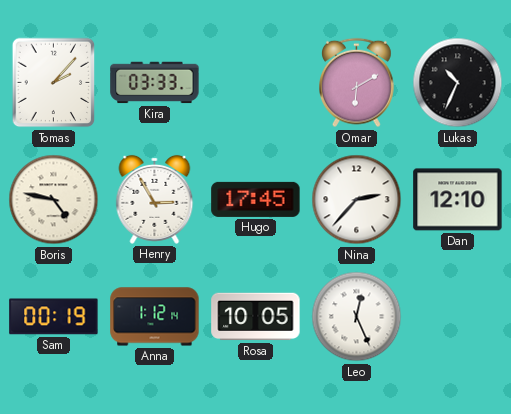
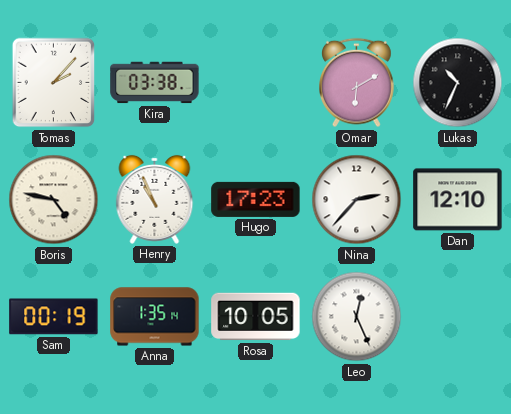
Kira: 03:33 -> 03:38
Henry: 2:55 -> 10:56
Hugo: 17:45 -> 17:23
Anna: 1:12 -> 1:35
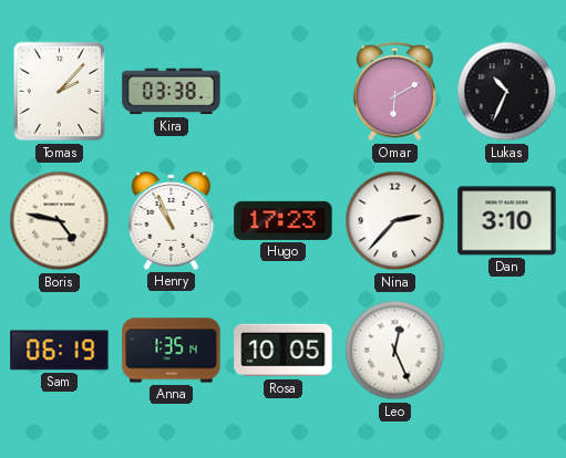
Dan: 12:10 -> 3:10
Sam: 00:19 -> 06:19
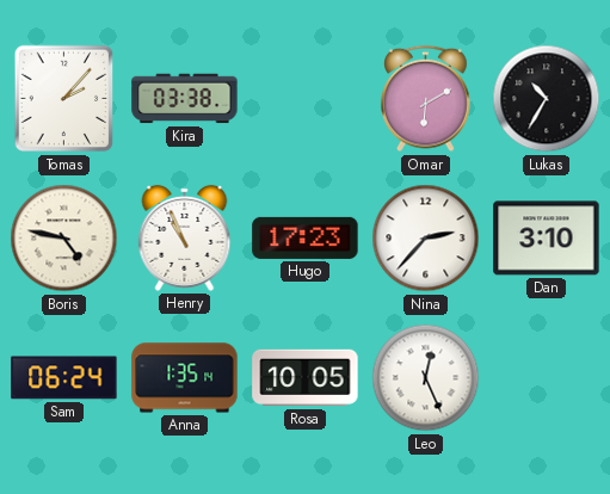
Lukas: 10:34 -> 10:35
Sam: 06:19 -> 06:24
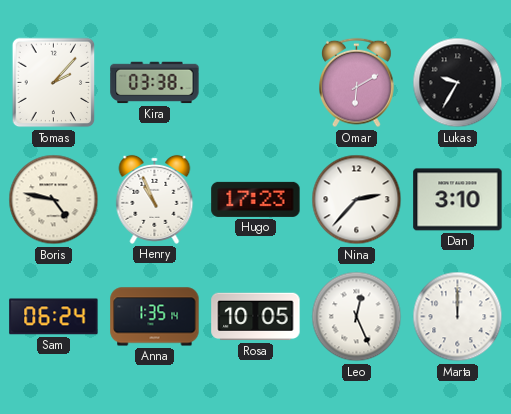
Lukas: 10:35 -> 9:35
Marta: none -> 12:00
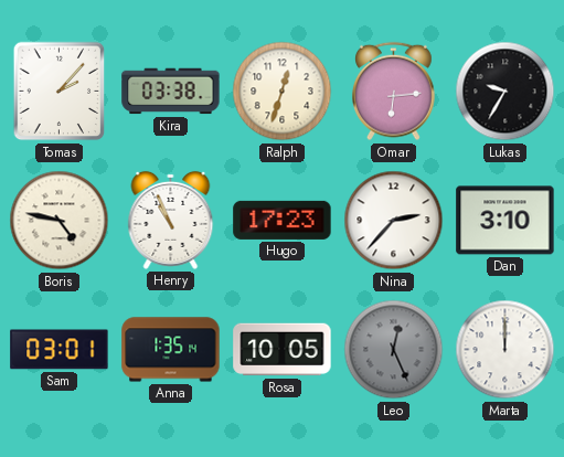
Ralph: none -> 12:33
Omar: 6:10 -> 6:14
Sam: 06:24 -> 03:01
Leo dial: white -> grey
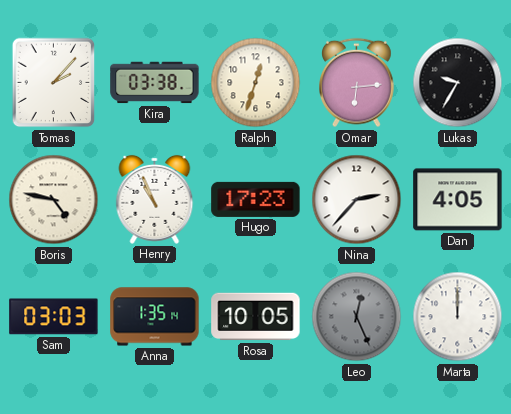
Dan: 3:10 -> 4:05
Sam: 03:01 -> 03:03
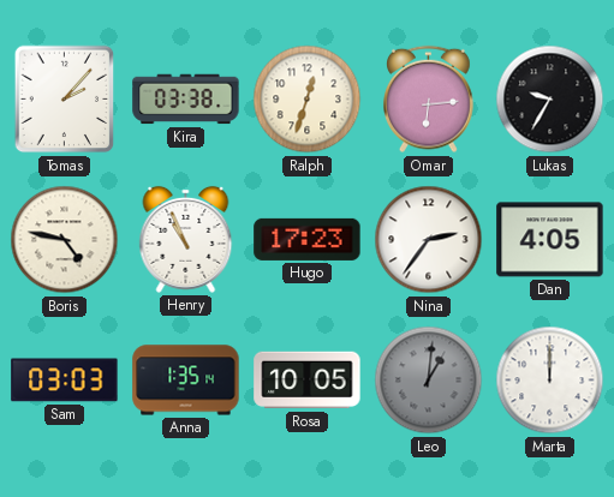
Nina: 2:37 -> 2:36
Leo: 12:26 -> 1:01
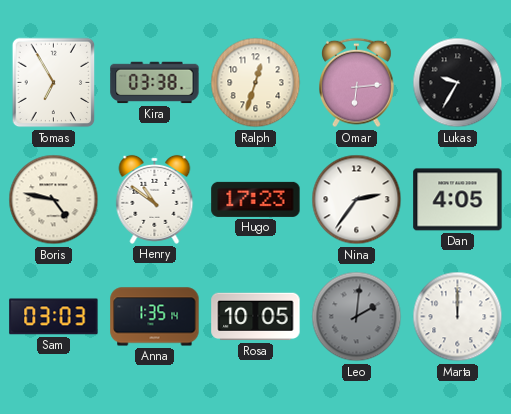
Tomas: 2:07 -> 6:55
Henry: 10:56 -> 10:51
Leo: 1:01 -> 2:01
